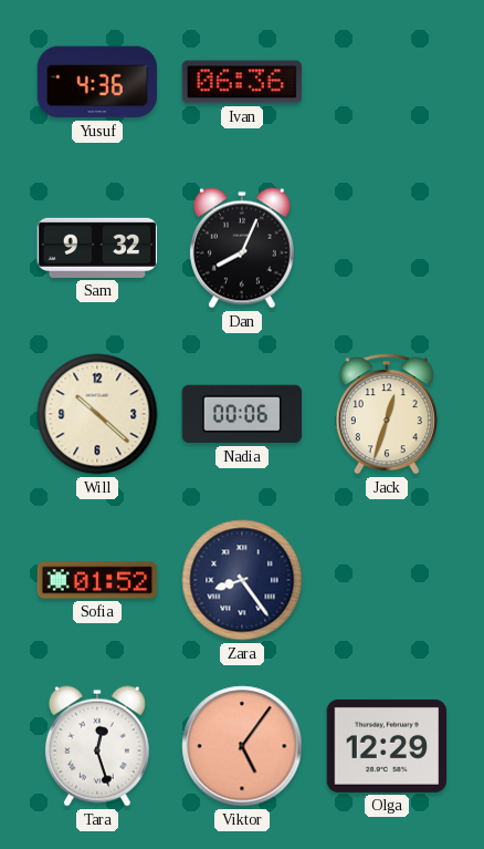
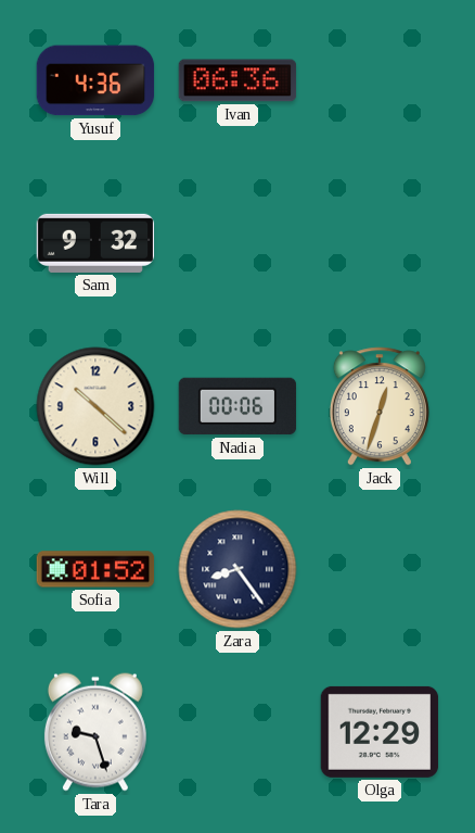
Dan: 8:04 -> none
Tara: 12:27 -> 9:27
Viktor: 5:06 -> none
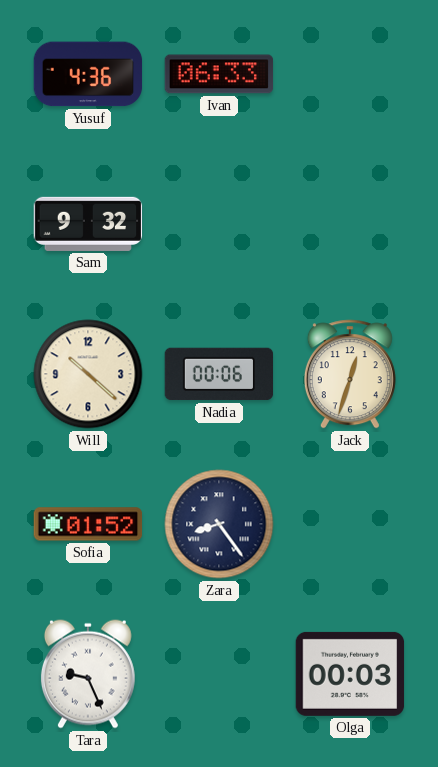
Ivan: 06:36 -> 06:33
Tara: 9:27 -> 9:26
Olga: 12:29 -> 00:03
